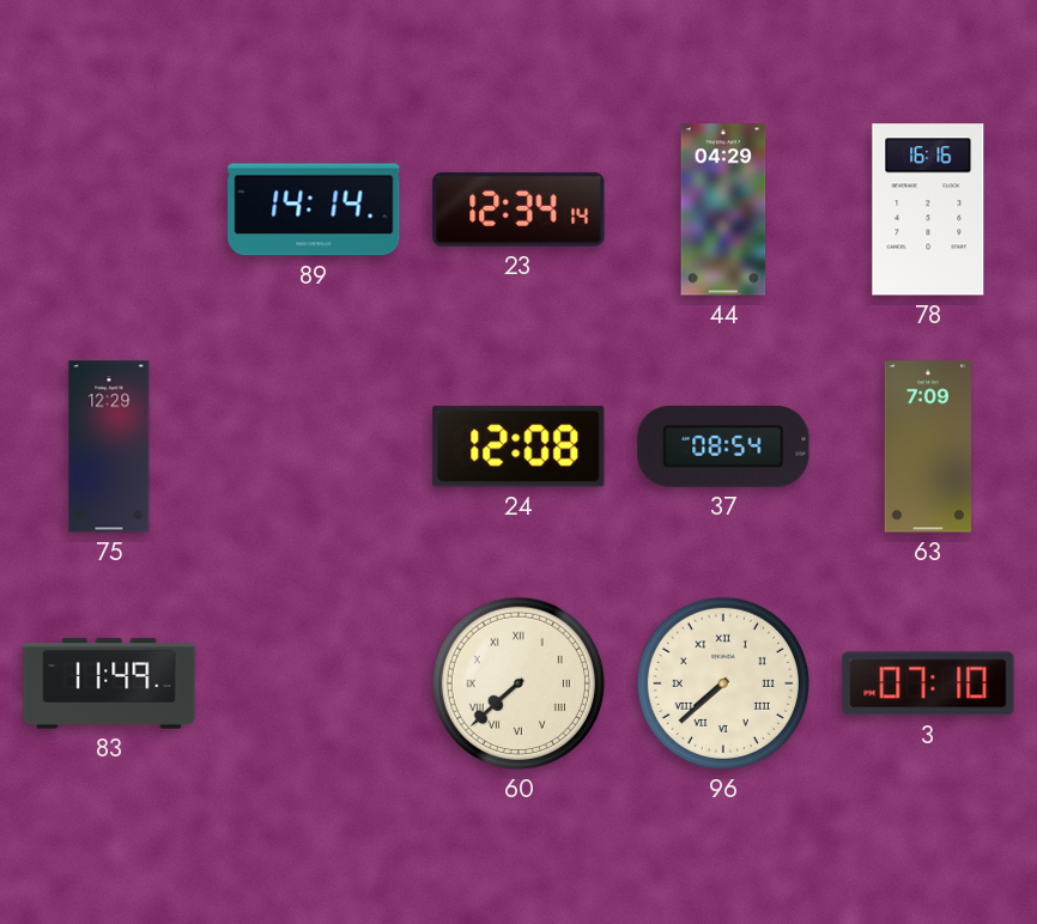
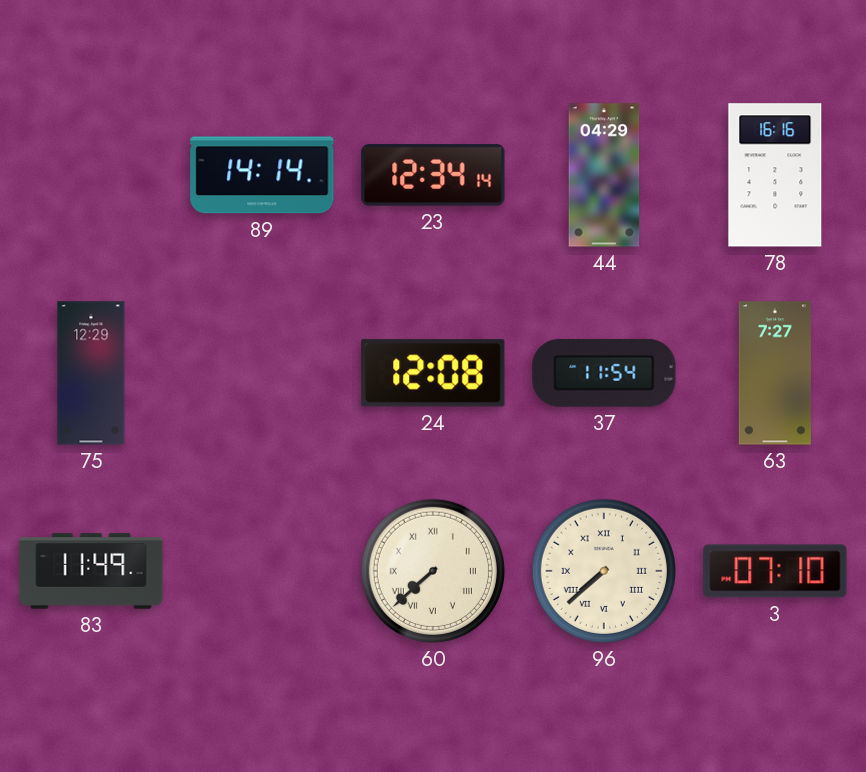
37: 08:54 -> 11:54
63: 7:09 -> 7:27
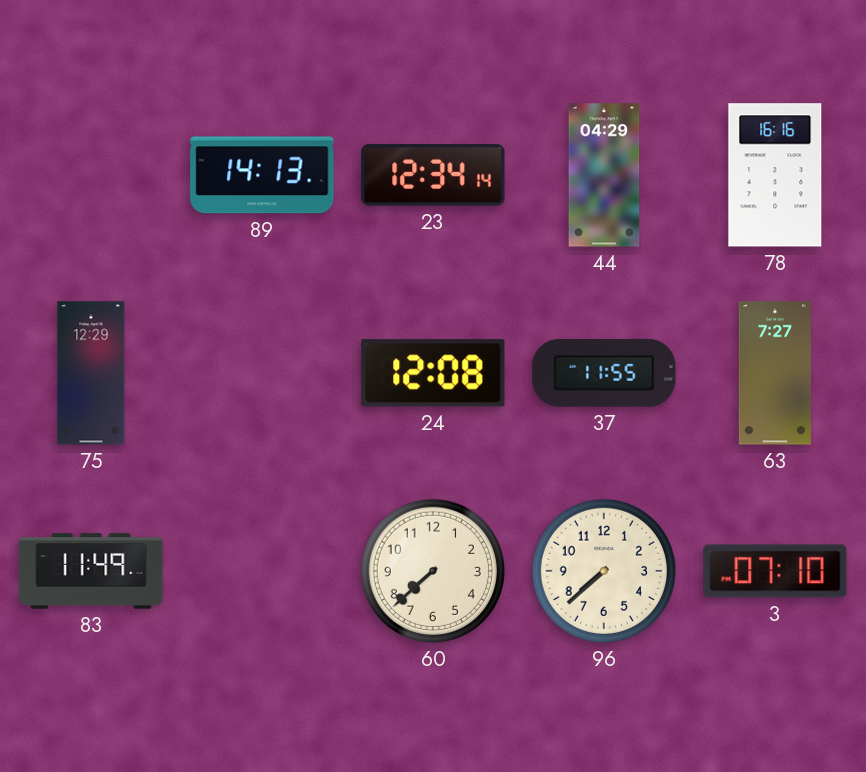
89: 14:14 -> 14:13
37: 11:54 -> 11:55
60 numerals: Roman -> Arabic
96 numerals: Roman -> Arabic
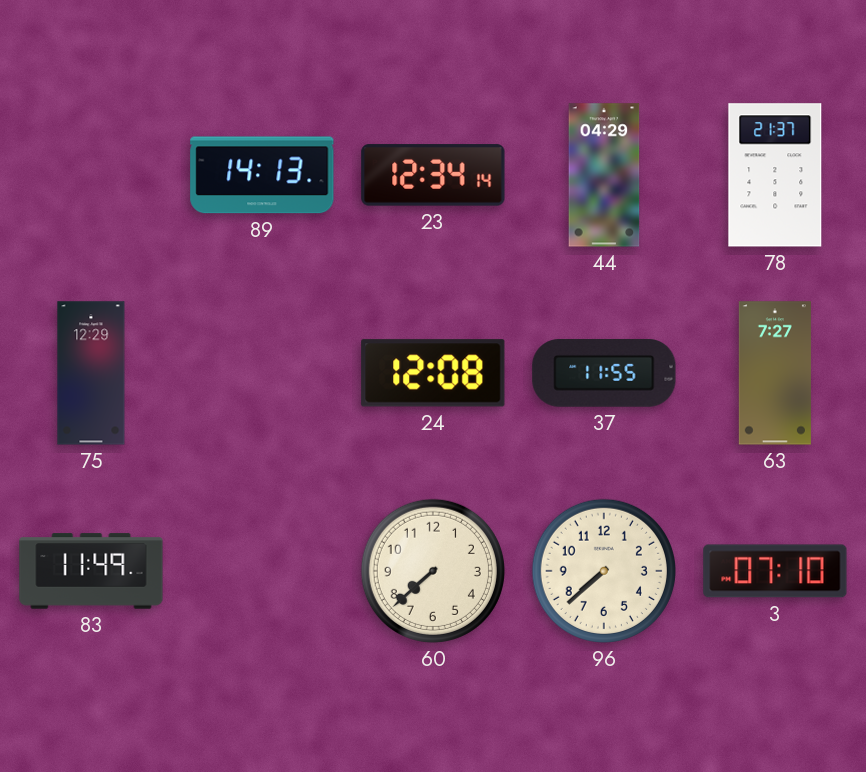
78: 16:16 -> 21:37
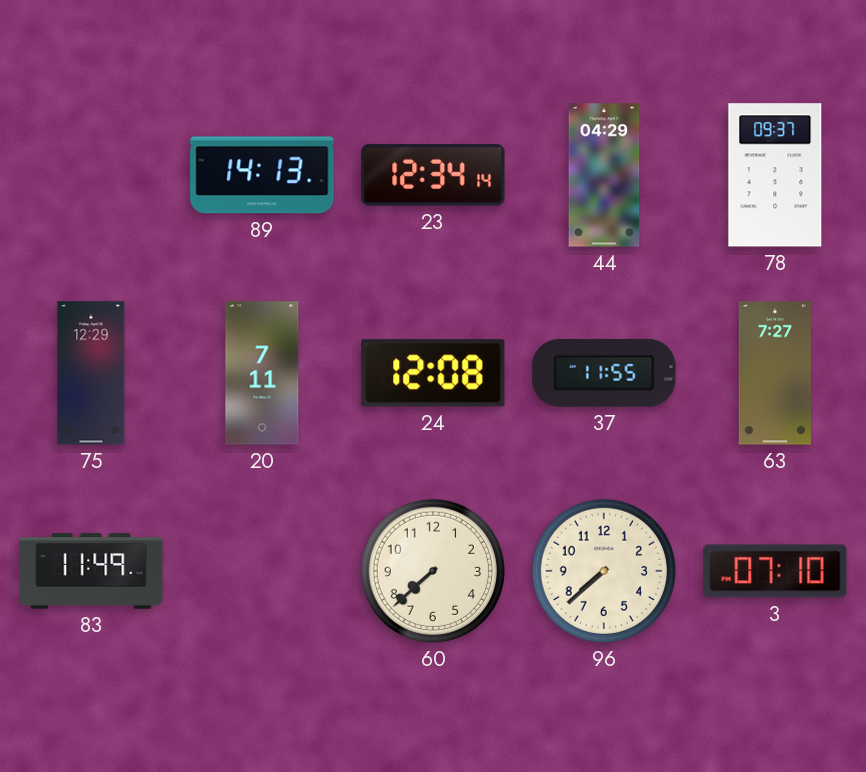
78: 21:37 -> 09:37
20: none -> 7:11
